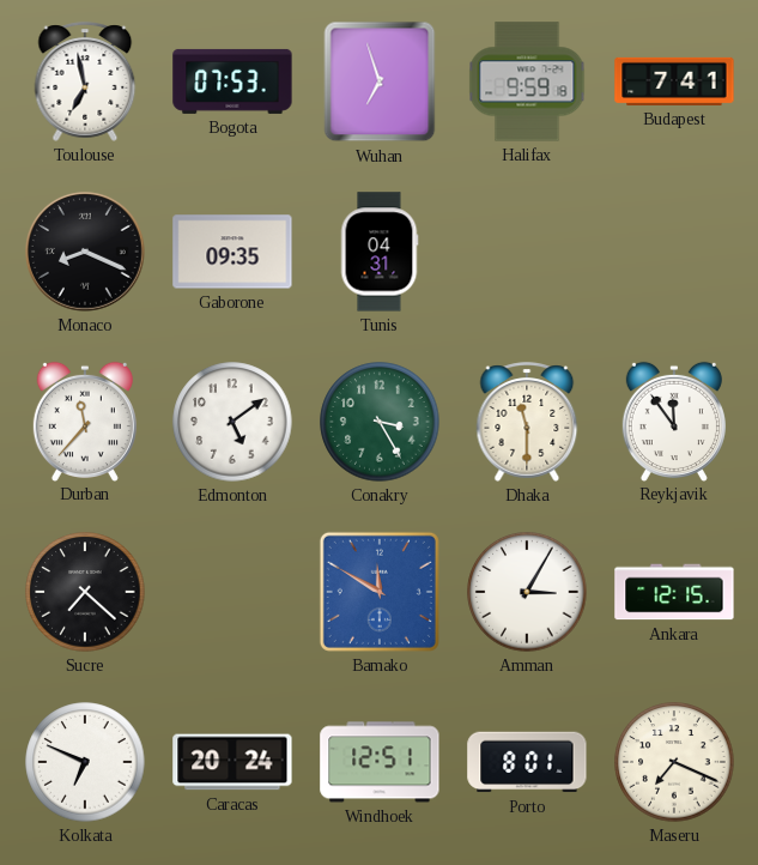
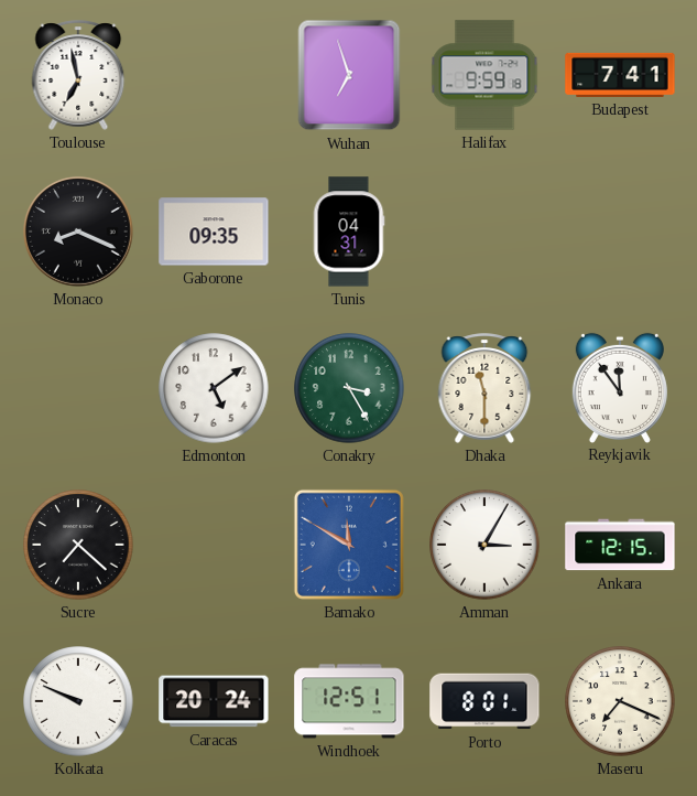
Bogota: 07:53 -> none
Durban: 11:37 -> none
Kolkata: 6:49 -> 9:49
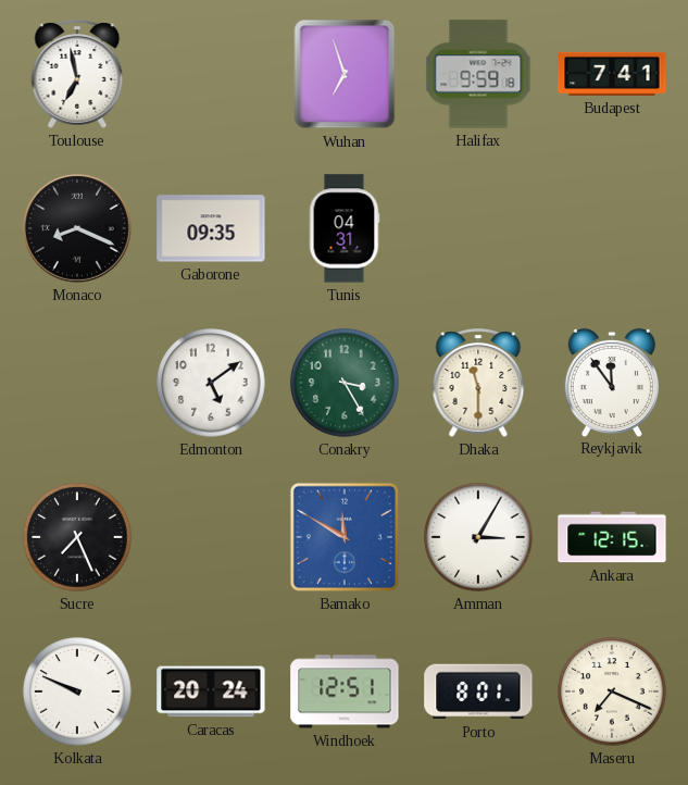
Sucre: 7:22 -> 7:26
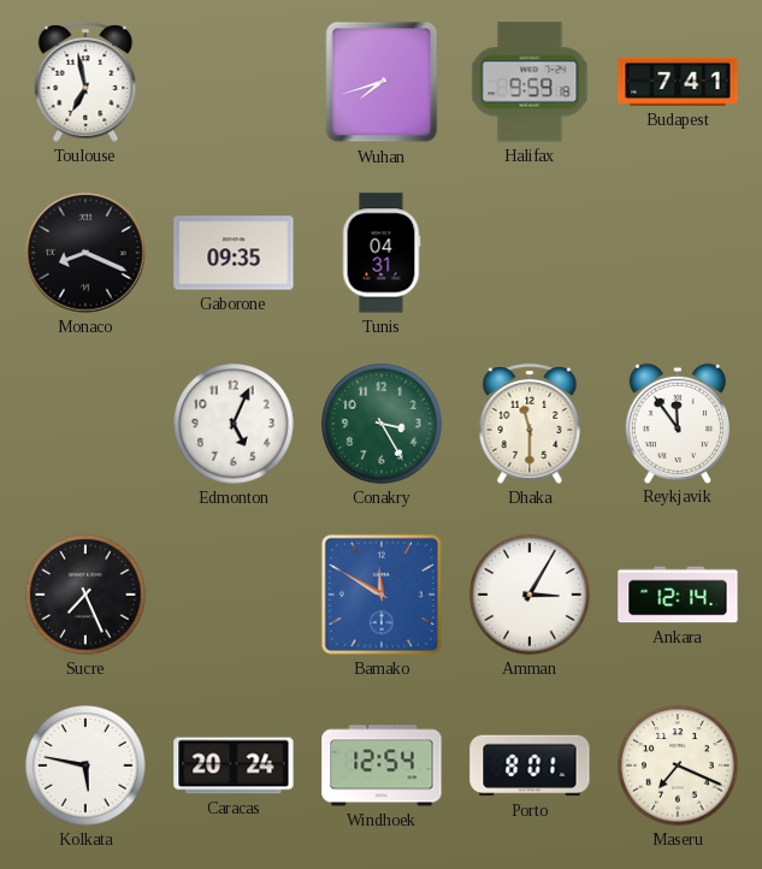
Wuhan: 6:57 -> 7:42
Edmonton: 5:09 -> 5:04
Ankara: 12:15 -> 12:14
Kolkata: 9:49 -> 5:47
Windhoek: 12:51 -> 12:54
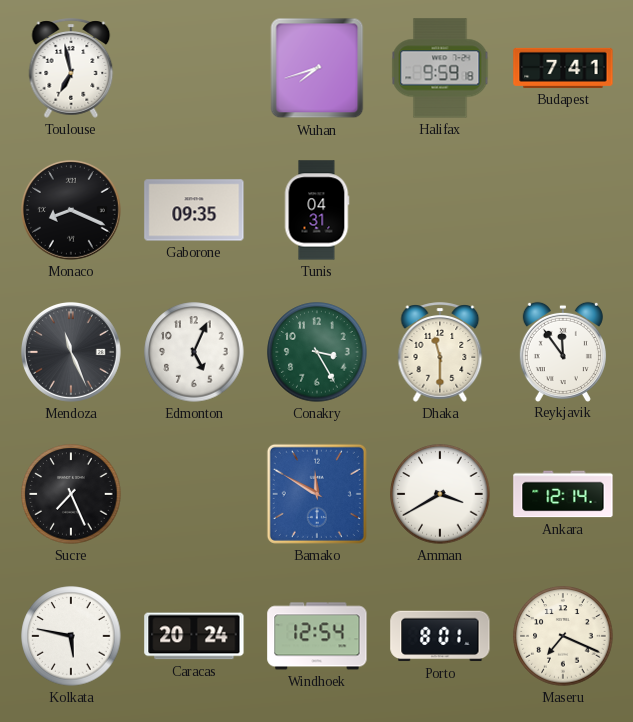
Mendoza: none -> 11:26
Amman: 3:05 -> 3:40
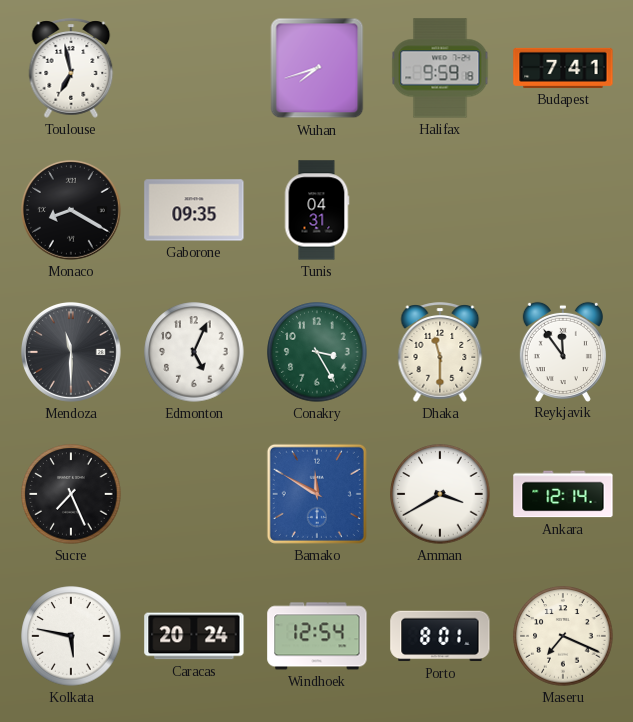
Monaco: 8:19 -> 8:20
Mendoza: 11:26 -> 11:30
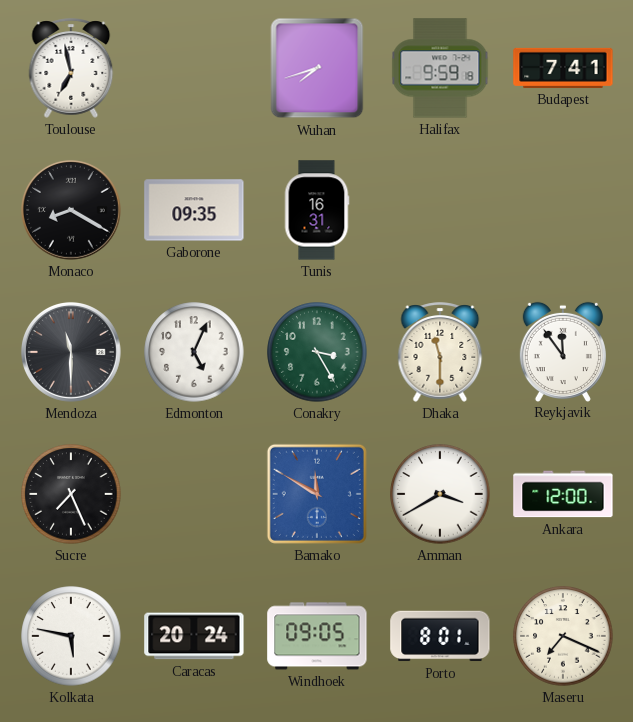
Tunis: 04:31 -> 16:31
Ankara: 12:14 -> 12:00
Windhoek: 12:54 -> 09:05
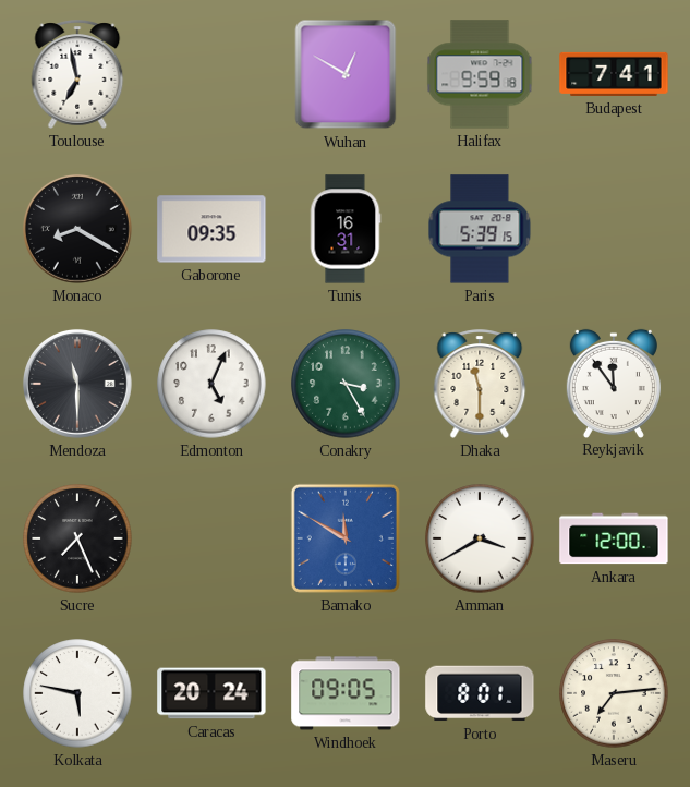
Wuhan: 7:42 -> 12:50
Paris: none -> 5:39
Maseru: 7:19 -> 7:14
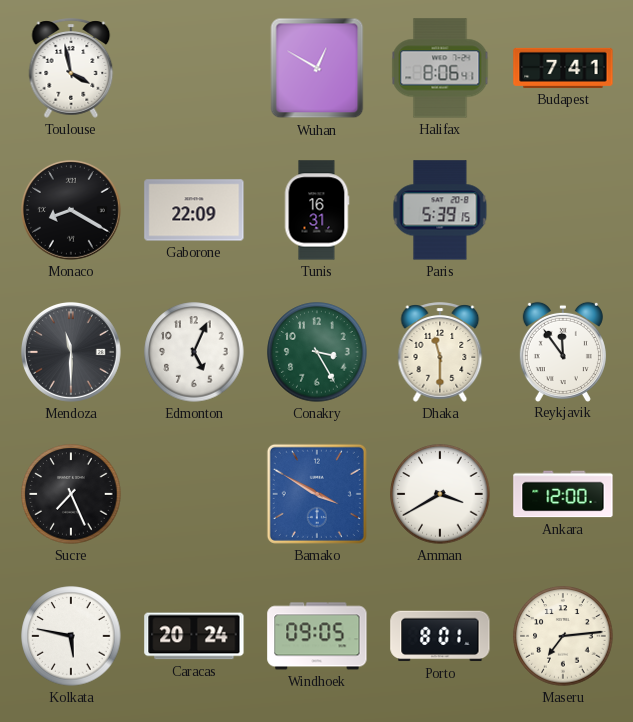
Toulouse: 6:58 -> 3:58
Halifax: 9:59 -> 8:06
Gaborone: 09:35 -> 22:09
Bamako: 11:50 -> 3:50
